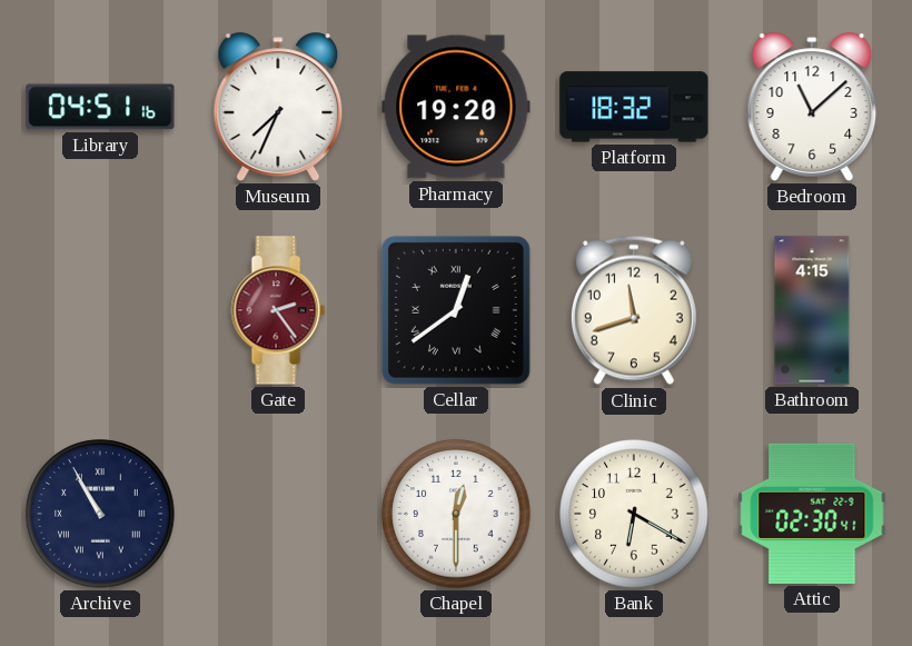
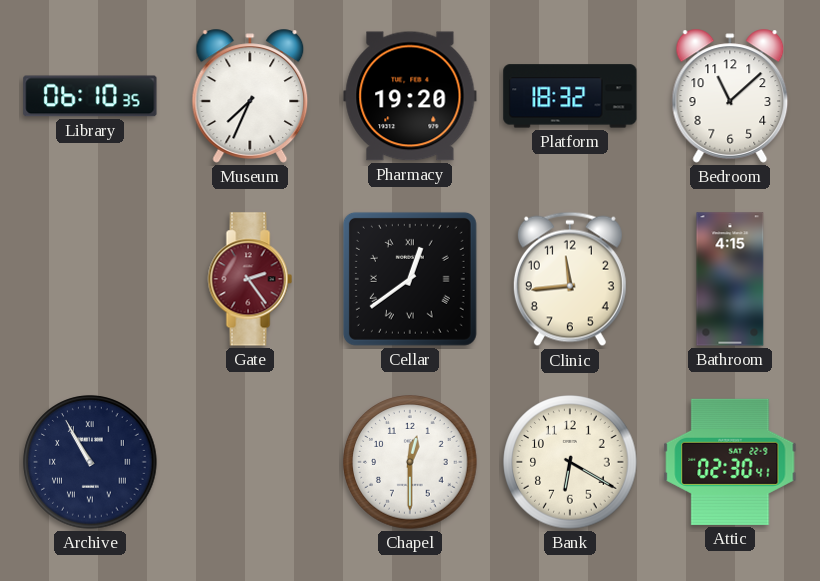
Library: 04:51 -> 06:10
Clinic: 11:42 -> 11:44
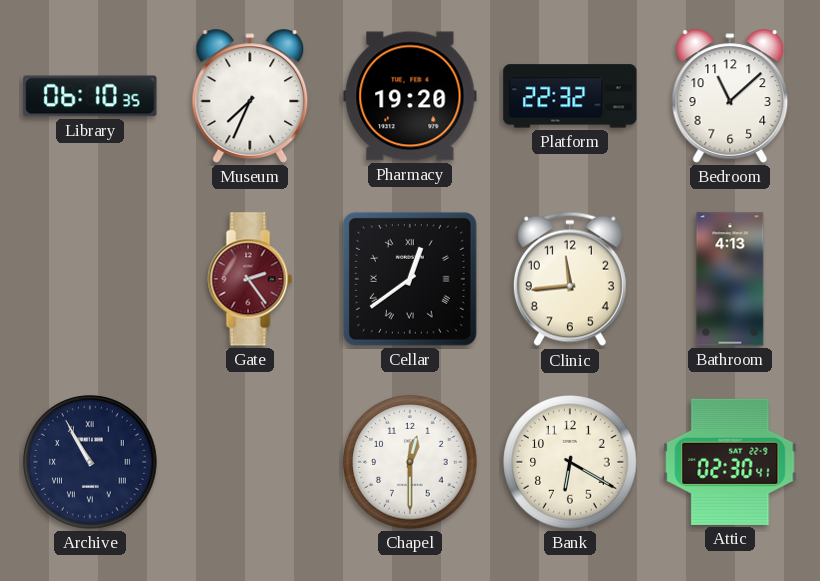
Platform: 18:32 -> 22:32
Bathroom: 4:15 -> 4:13
